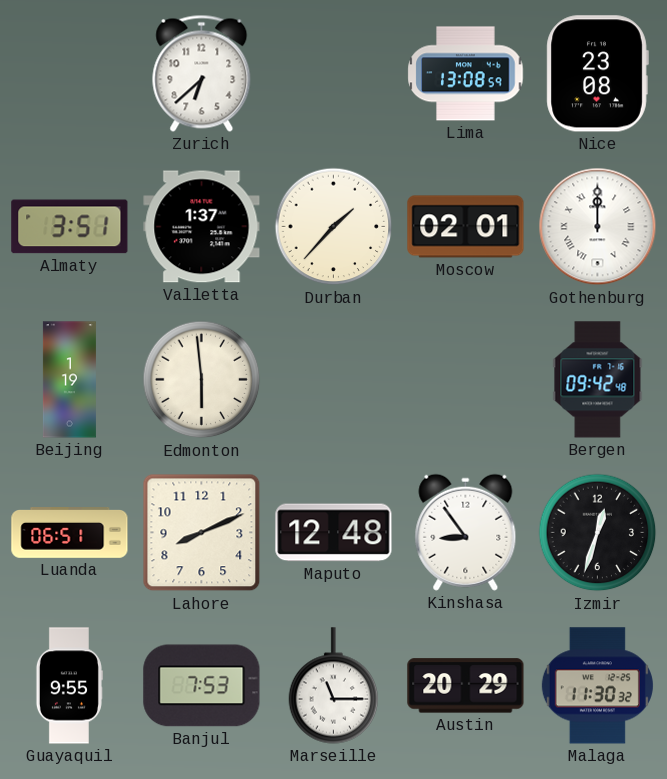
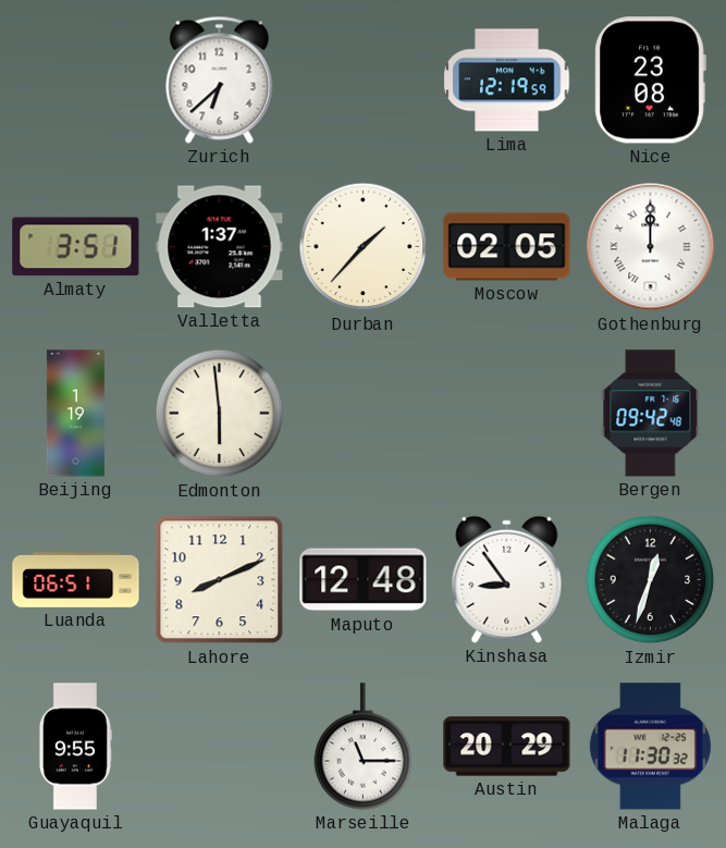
Lima: 13:08 -> 12:19
Moscow: 02:01 -> 02:05
Banjul: 7:53 -> none
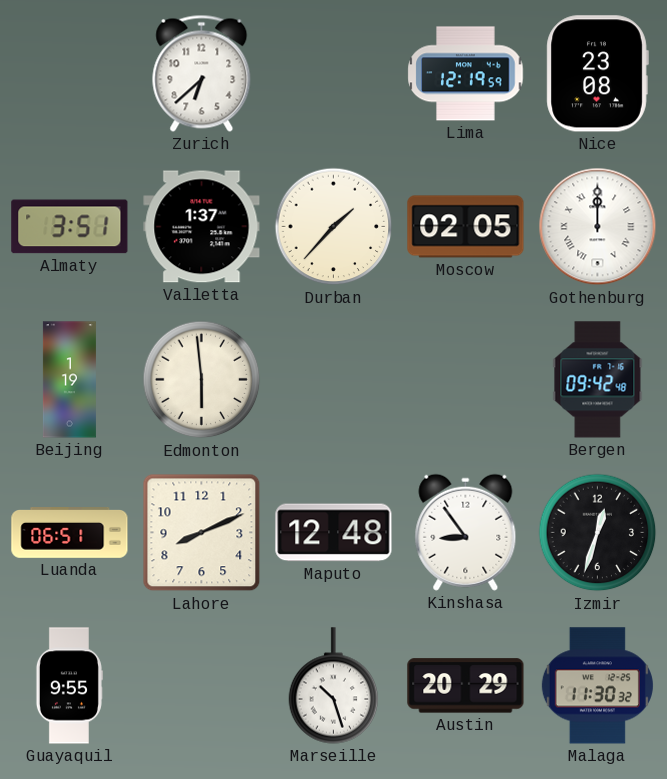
Marseille: 11:15 -> 10:27
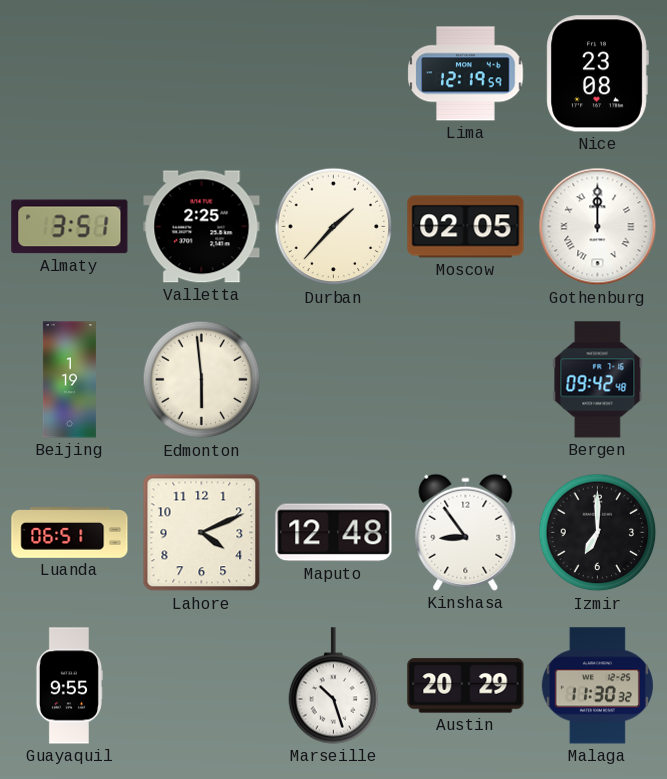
Zurich: 6:38 -> none
Valletta: 1:37 -> 2:25
Lahore: 8:11 -> 4:11
Izmir: 12:33 -> 7:00
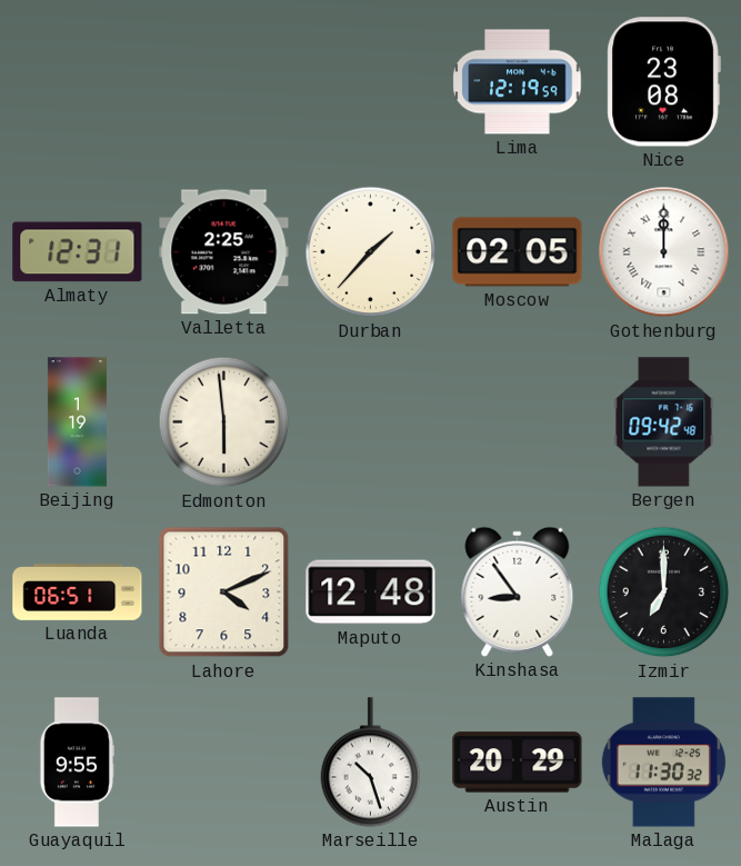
Almaty: 3:51 -> 12:31
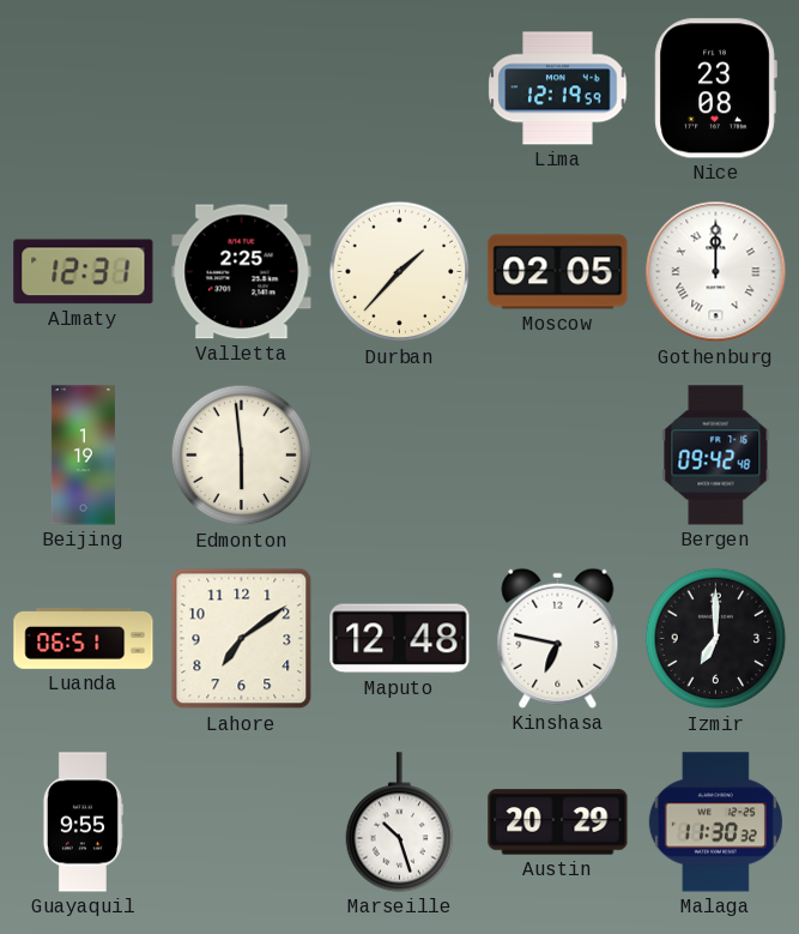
Lahore: 4:11 -> 7:09
Kinshasa: 8:54 -> 6:47
